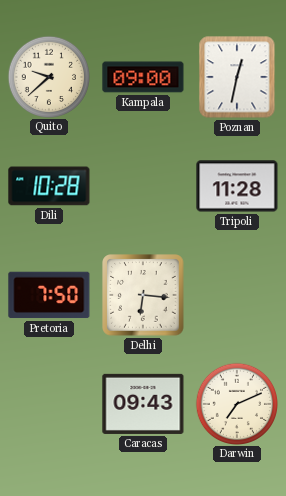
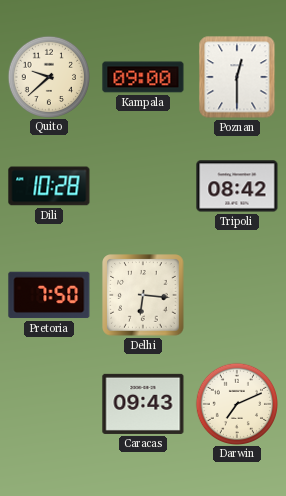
Poznan: 12:32 -> 12:30
Tripoli: 11:28 -> 08:42
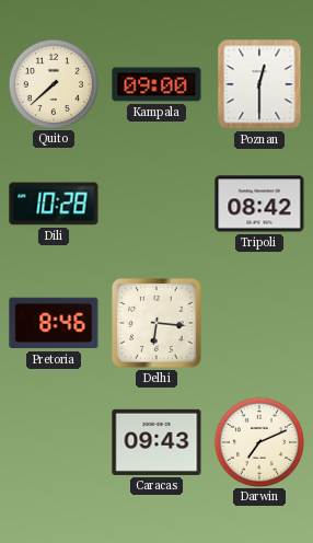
Quito: 9:38 -> 7:38
Pretoria: 7:50 -> 8:46
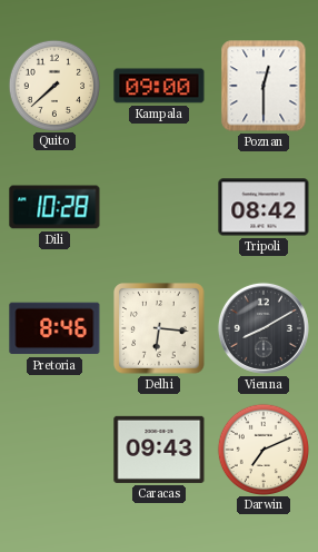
Vienna: none -> 8:10
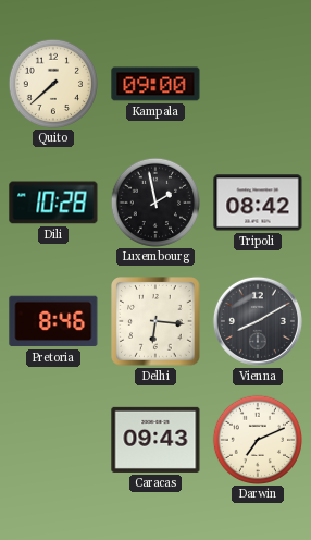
Poznan: 12:30 -> none
Luxembourg: none -> 1:58
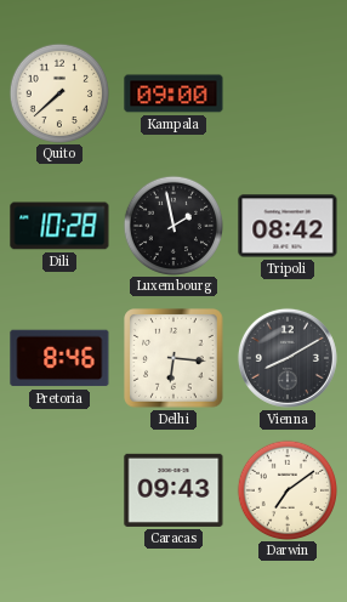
Darwin: 7:11 -> 7:09
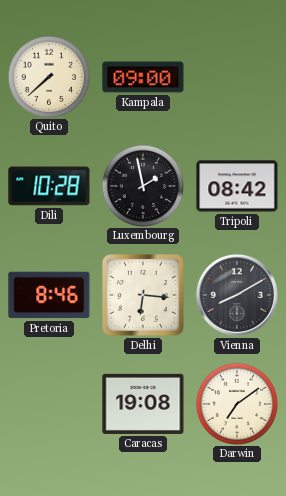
Caracas: 09:43 -> 19:08
